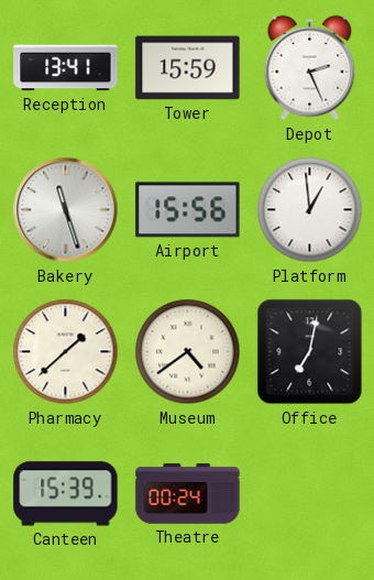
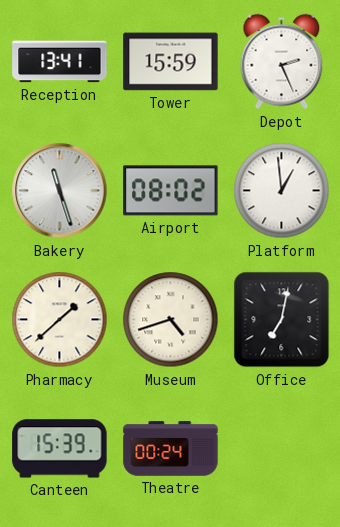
Airport: 15:56 -> 08:02
Museum: 4:39 -> 4:42
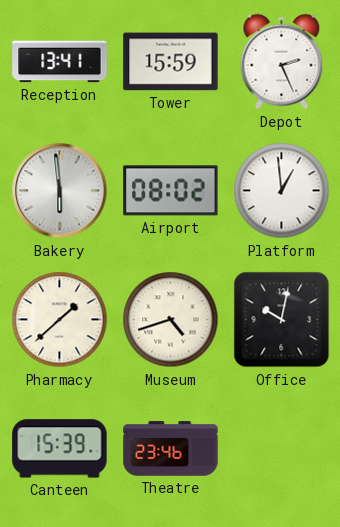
Bakery: 11:27 -> 5:59
Office: 7:02 -> 10:02
Theatre: 00:24 -> 23:46
